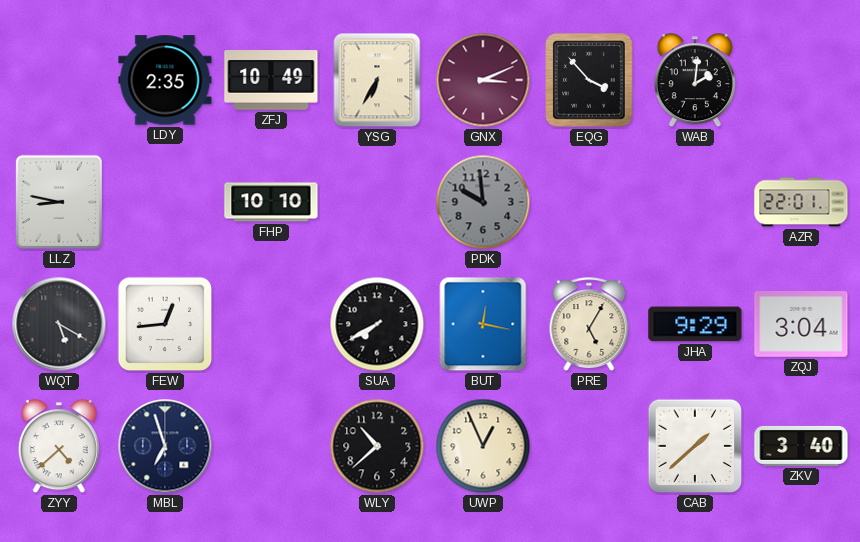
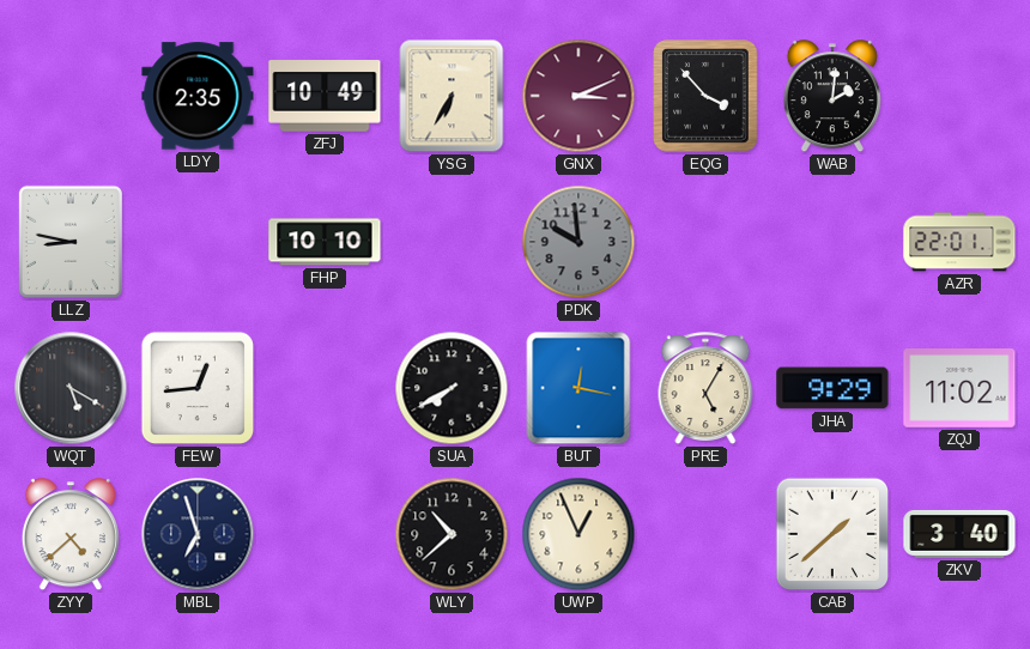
ZQJ: 3:04 -> 11:02
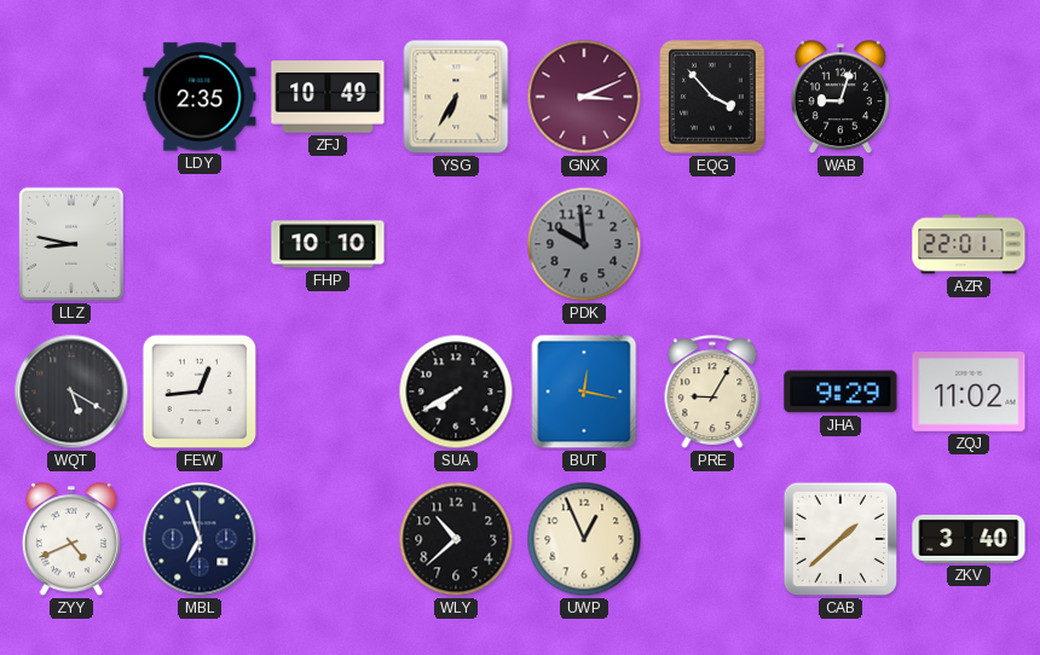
WAB: 2:01 -> 9:03
PRE: 5:05 -> 9:05
ZYY: 4:38 -> 4:41
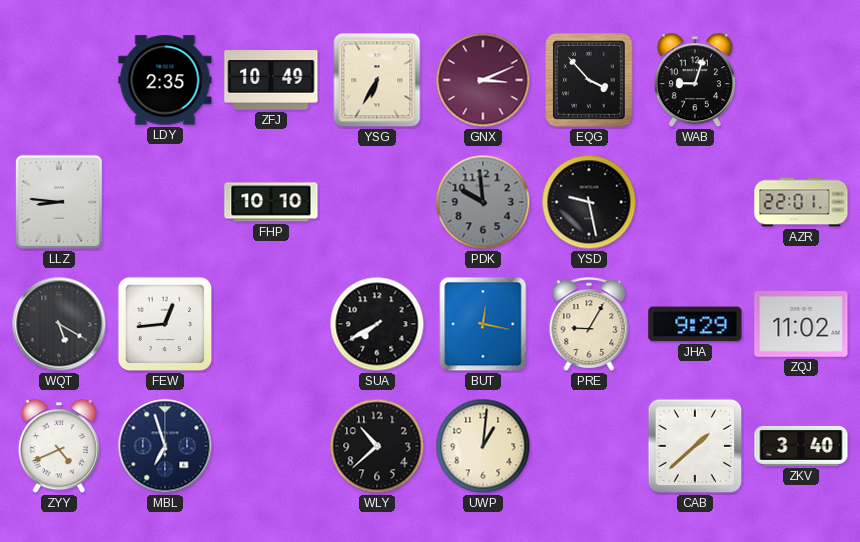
LLZ: 8:47 -> 8:46
YSD: none -> 9:28
UWP: 12:56 -> 1:01
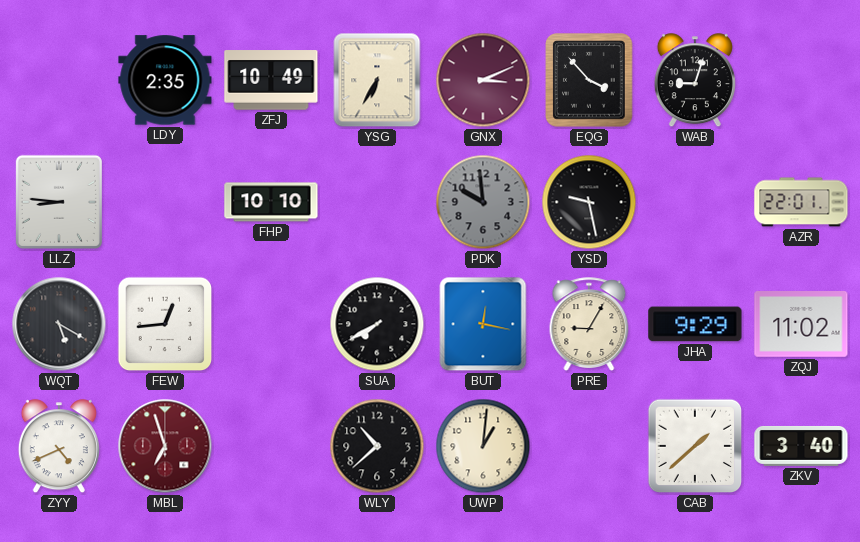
MBL dial: navy -> burgundy
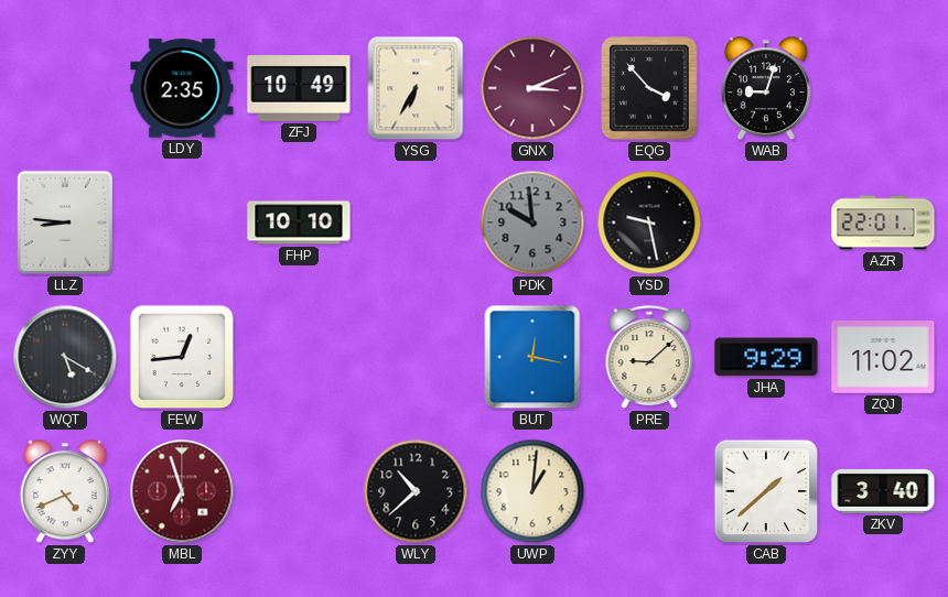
SUA: 7:40 -> none
PRE: 9:05 -> 9:08
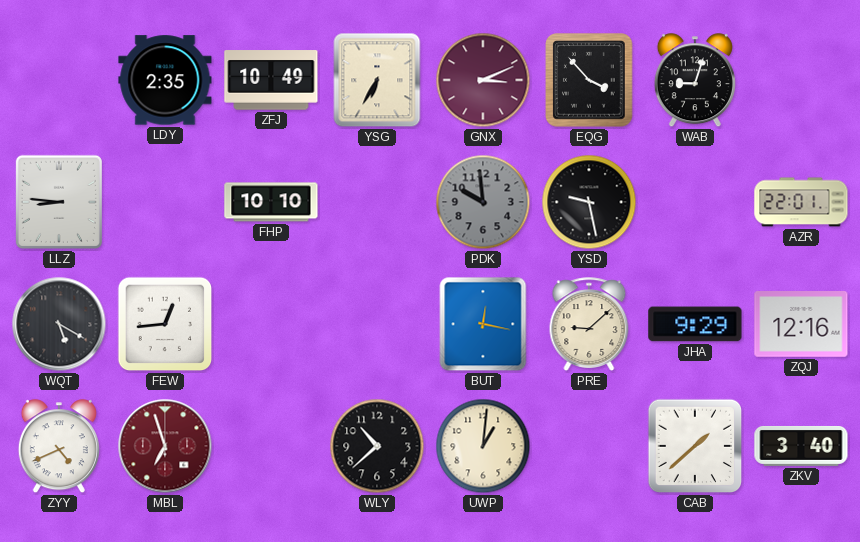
ZQJ: 11:02 -> 12:16
